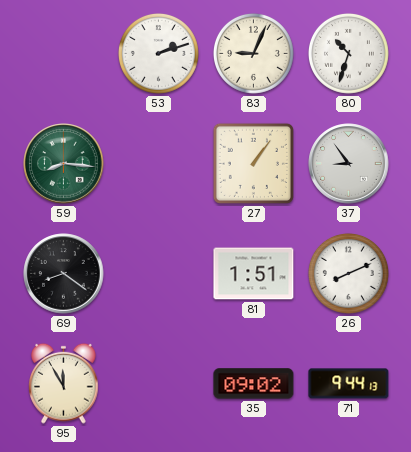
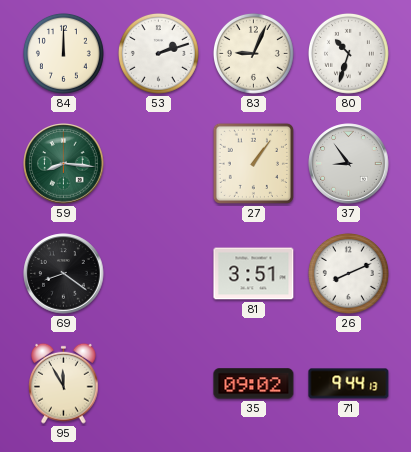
84: none -> 12:00
81: 1:51 -> 3:51
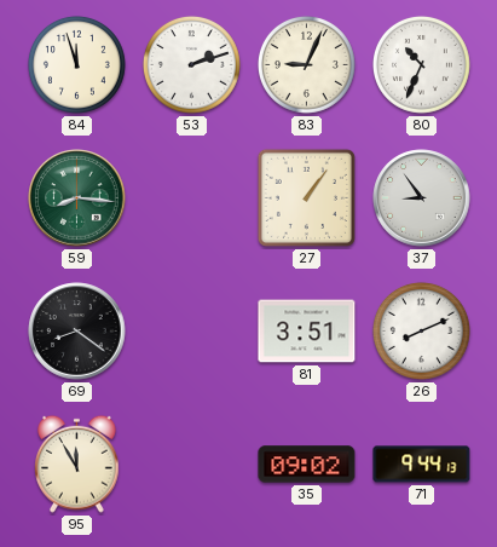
84: 12:00 -> 11:57
80: 10:33 -> 10:34
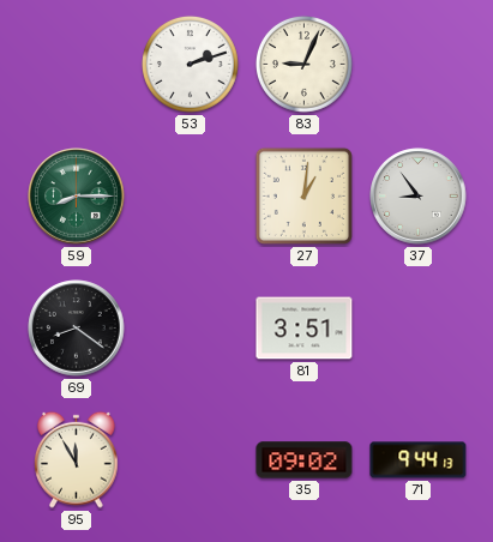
84: 11:57 -> none
80: 10:34 -> none
59: 8:16 -> 8:15
27: 1:06 -> 1:01
26: 8:11 -> none
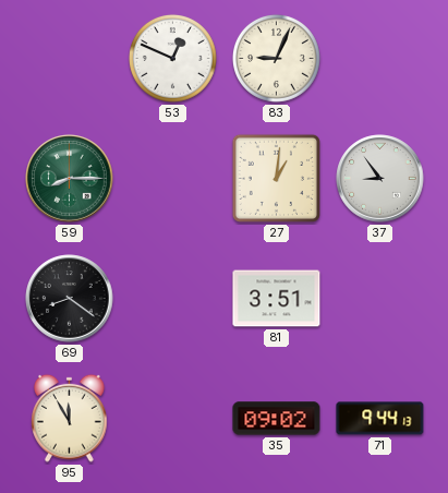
53: 2:12 -> 12:49
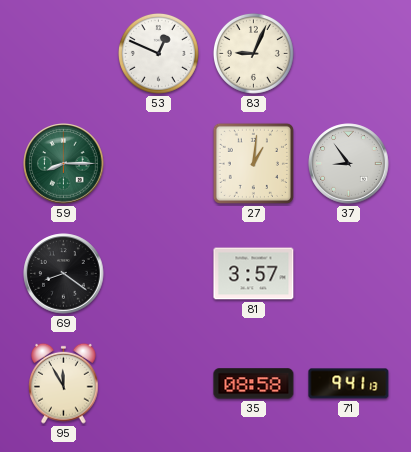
81: 3:51 -> 3:57
35: 09:02 -> 08:58
71: 9:44 -> 9:41
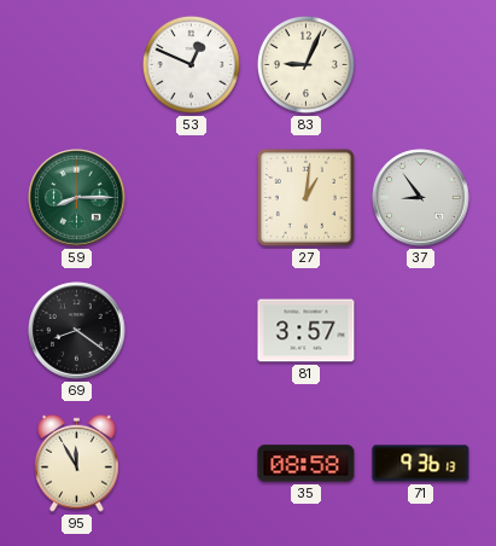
71: 9:41 -> 9:36
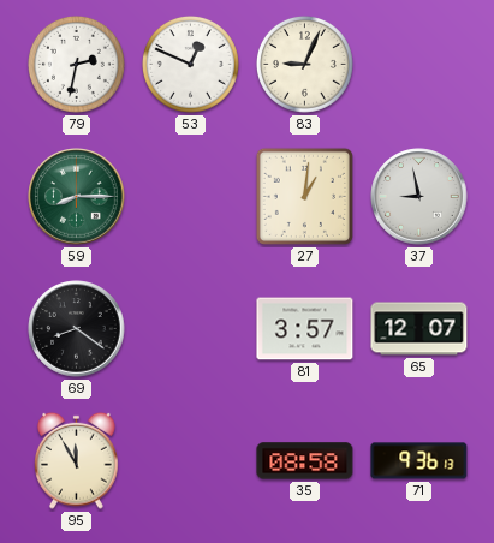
79: none -> 2:32
37: 8:54 -> 8:58
65: none -> 12:07
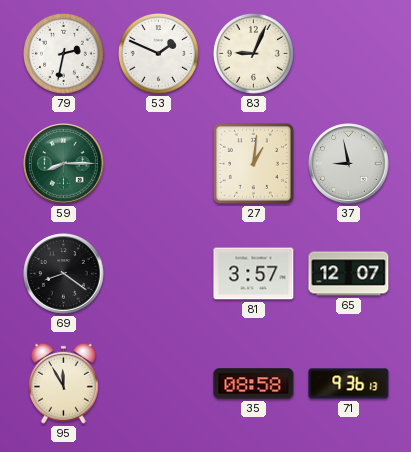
53: 12:49 -> 1:49
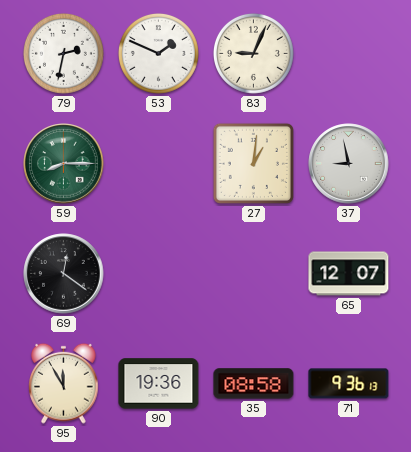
69: 8:21 -> 12:21
81: 3:57 -> none
90: none -> 19:36
